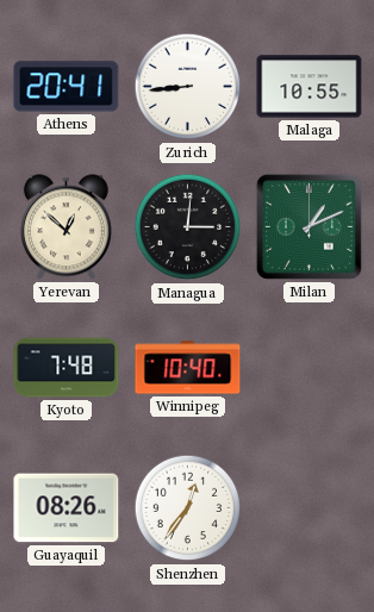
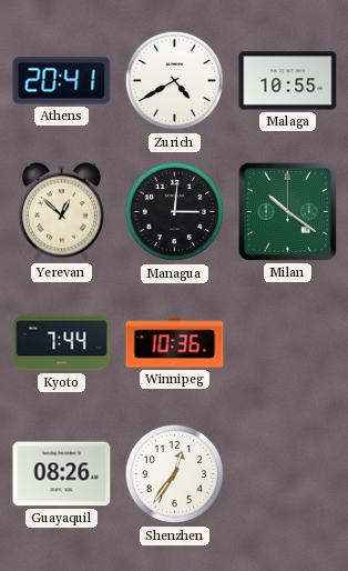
Zurich: 8:44 -> 4:40
Milan: 1:11 -> 10:21
Kyoto: 7:48 -> 7:44
Winnipeg: 10:40 -> 10:36
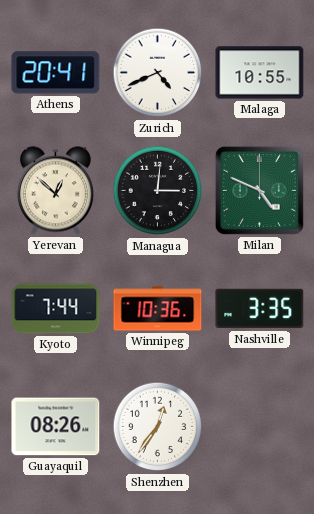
Zurich: 4:40 -> 4:41
Milan: 10:21 -> 4:49
Nashville: none -> 3:35
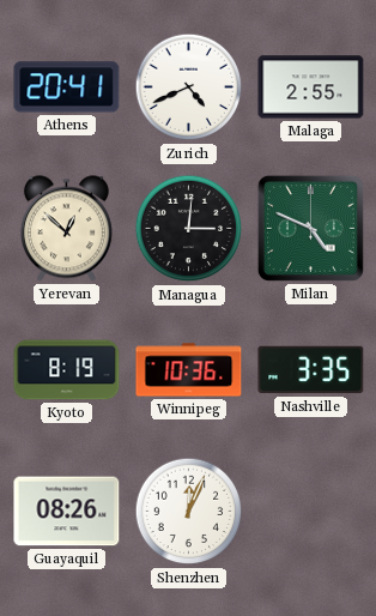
Malaga: 10:55 -> 2:55
Kyoto: 7:44 -> 8:19
Shenzhen: 12:36 -> 12:04
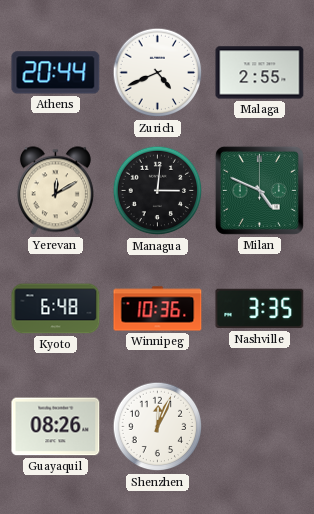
Athens: 20:41 -> 20:44
Yerevan: 12:52 -> 12:10
Kyoto: 8:19 -> 6:48
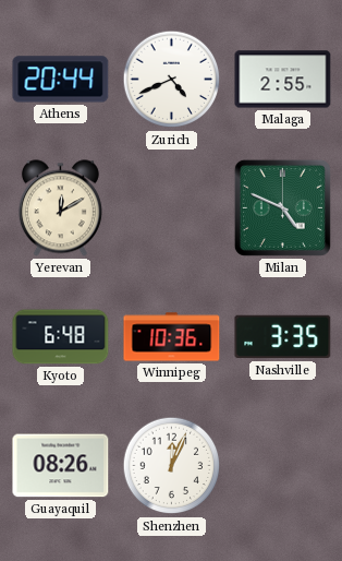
Managua: 3:01 -> none
